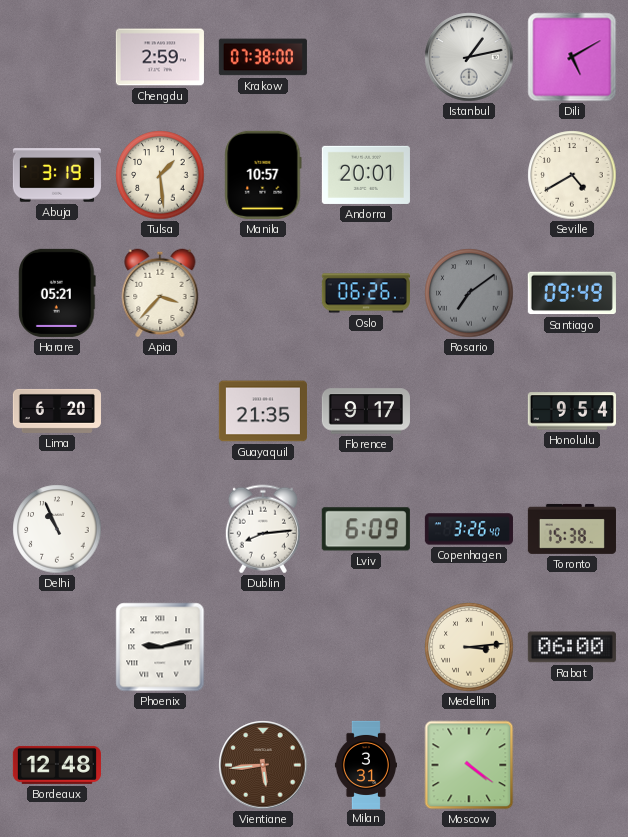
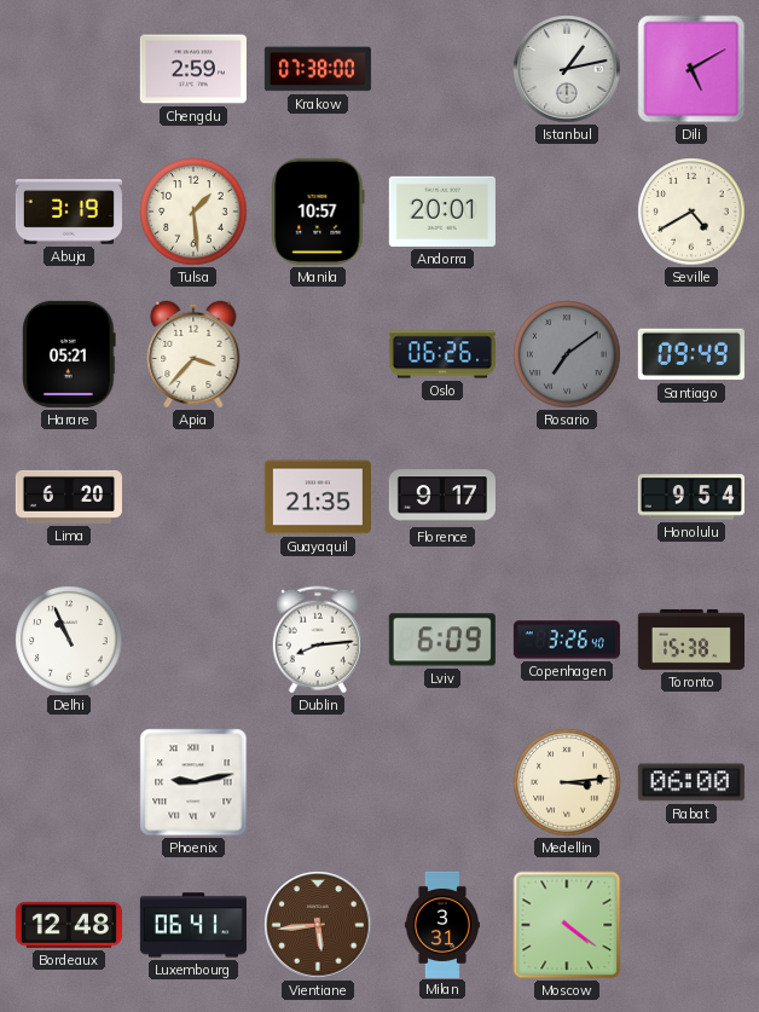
Luxembourg: none -> 06:41
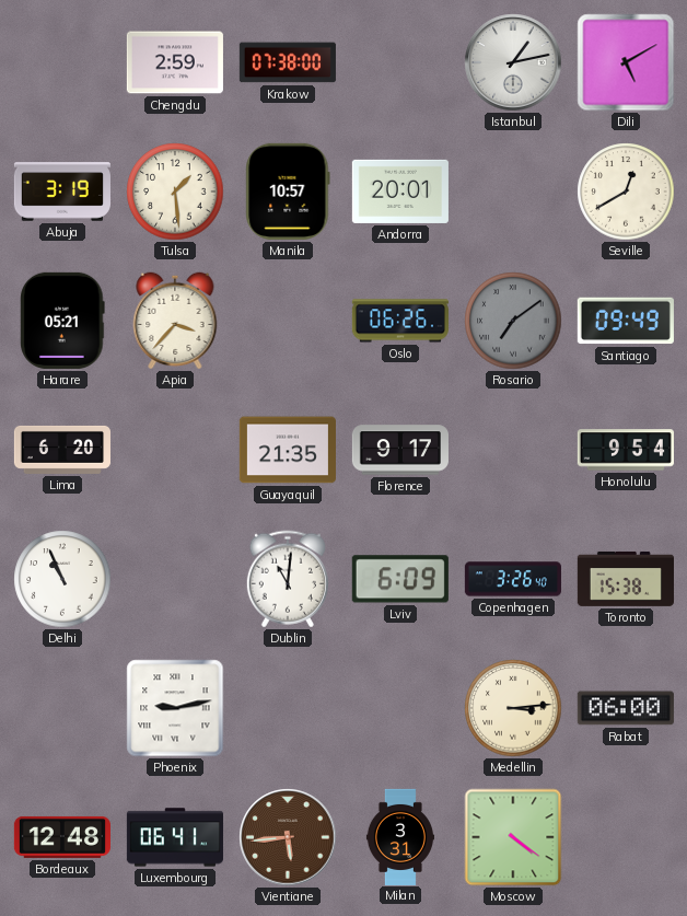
Seville: 4:40 -> 12:40
Dublin: 8:14 -> 11:01
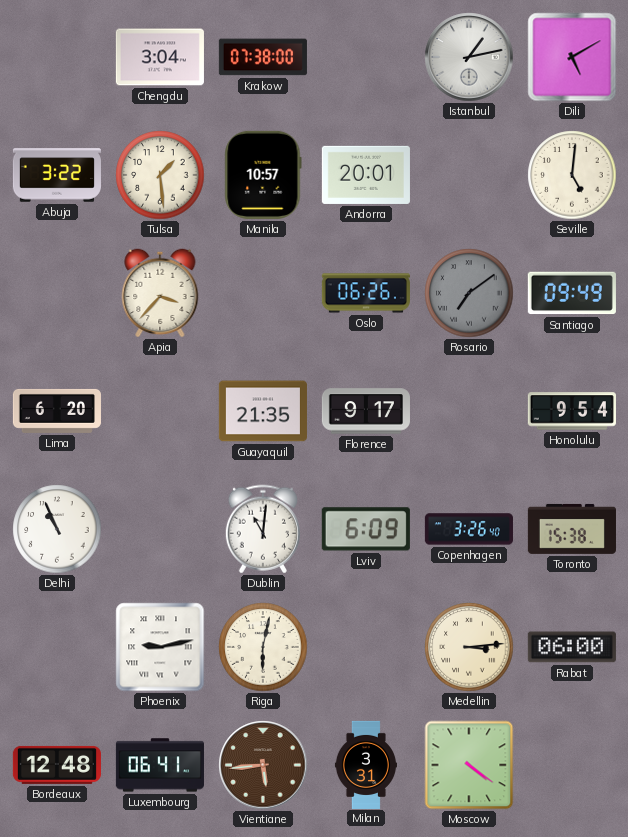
Chengdu: 2:59 -> 3:04
Abuja: 3:19 -> 3:22
Seville: 12:40 -> 5:01
Harare: 05:21 -> none
Riga: none -> 6:02
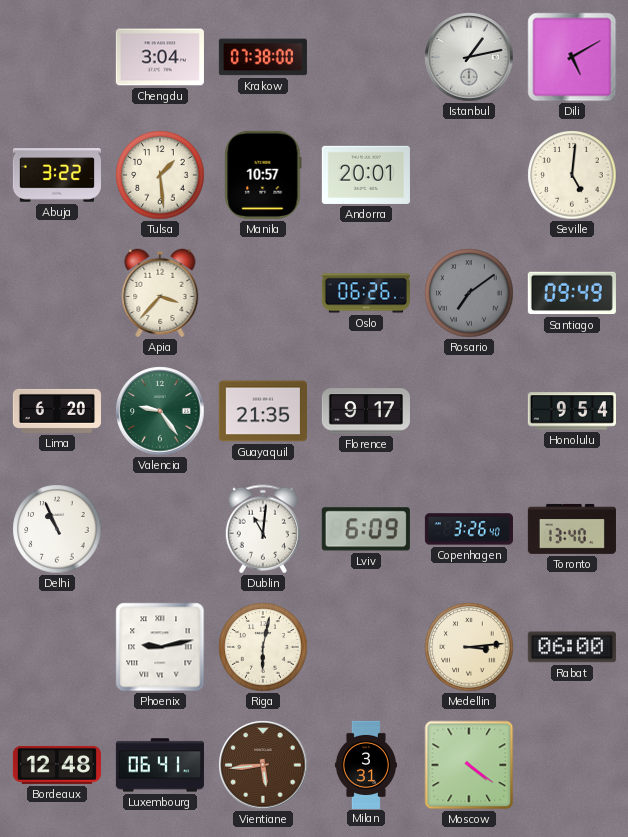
Valencia: none -> 9:24
Toronto: 15:38 -> 13:40
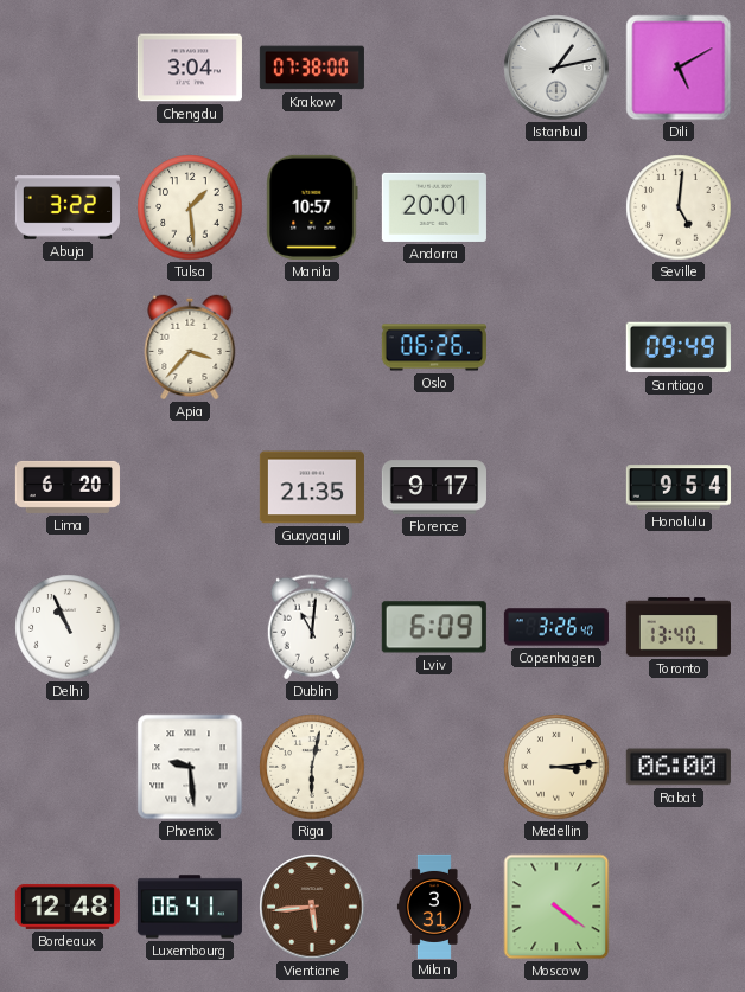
Rosario: 7:09 -> none
Valencia: 9:24 -> none
Phoenix: 9:13 -> 9:29
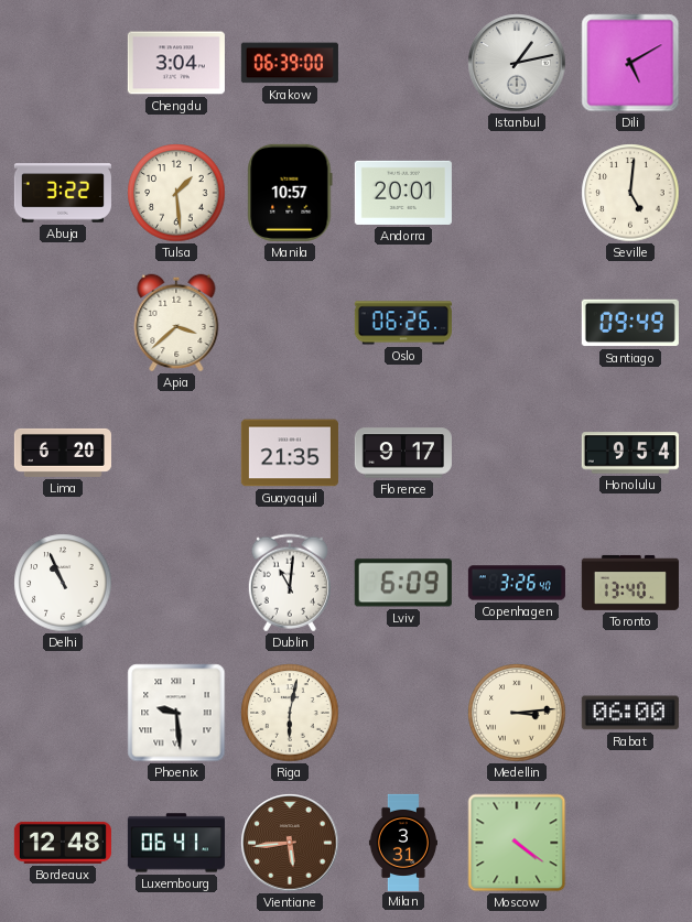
Krakow: 07:38 -> 06:39
Apia: 3:37 -> 3:38
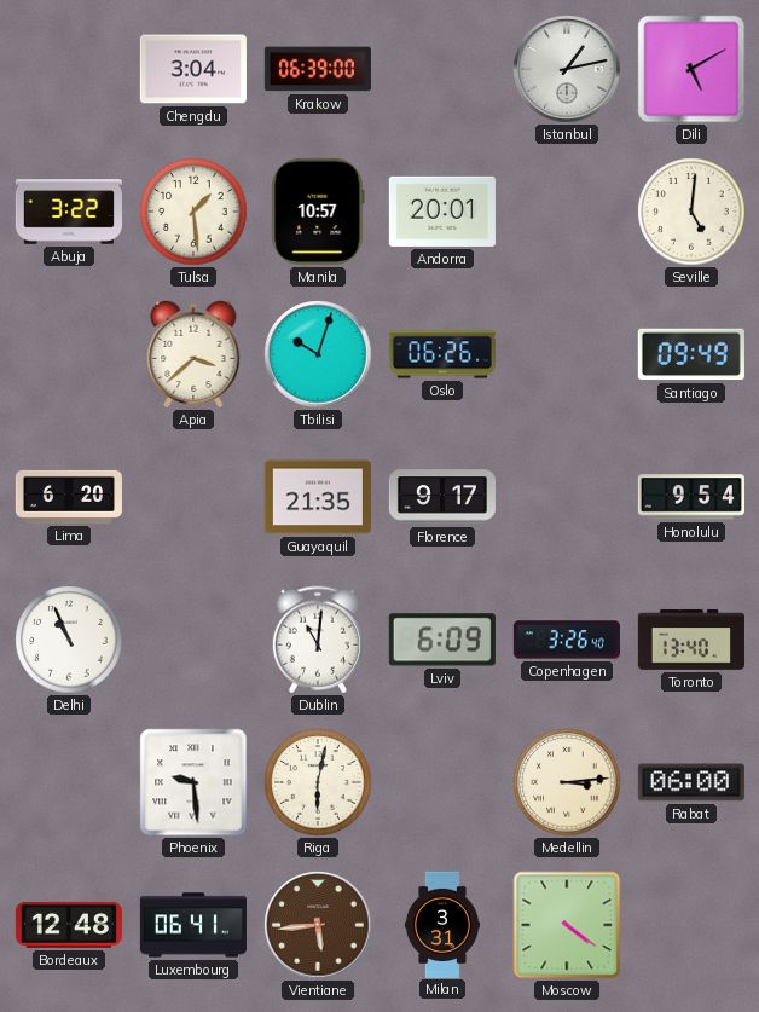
Tbilisi: none -> 10:03
